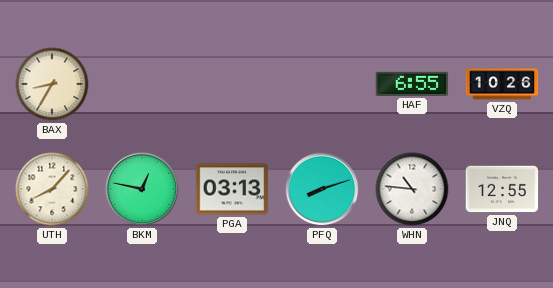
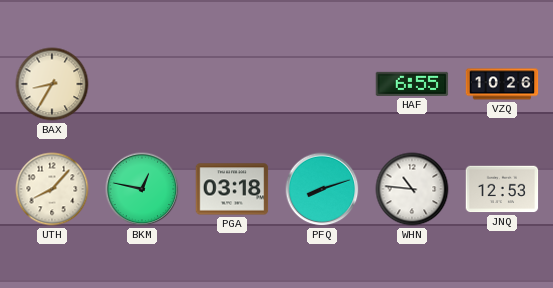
PGA: 03:13 -> 03:18
JNQ: 12:55 -> 12:53
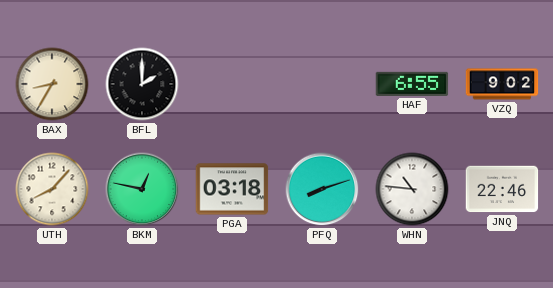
BFL: none -> 2:00
VZQ: 10:26 -> 9:02
JNQ: 12:53 -> 22:46
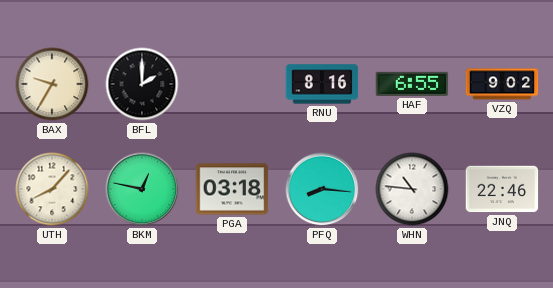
BAX: 8:35 -> 9:35
RNU: none -> 8:16
PFQ: 8:12 -> 8:16
